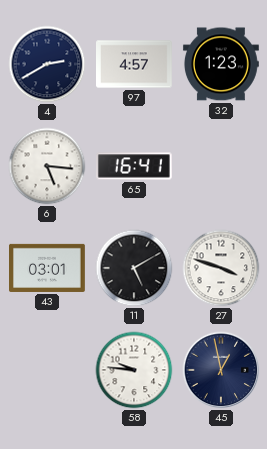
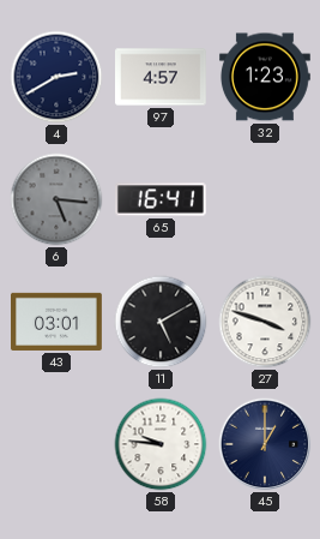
6 dial: white -> grey
45: 12:58 -> 1:00
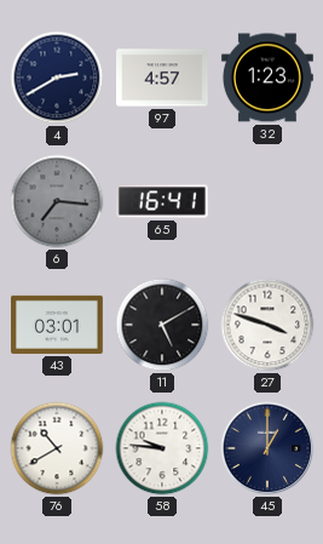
6: 5:16 -> 7:16
76: none -> 10:40
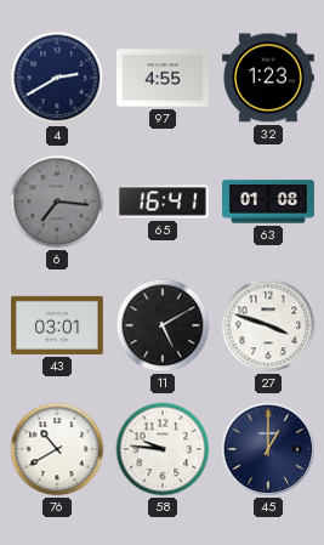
97: 4:57 -> 4:55
63: none -> 01:08
